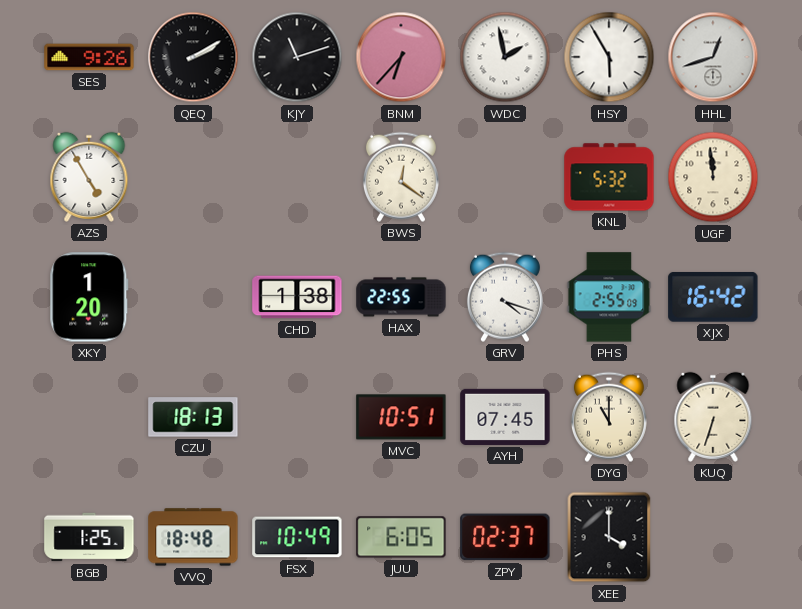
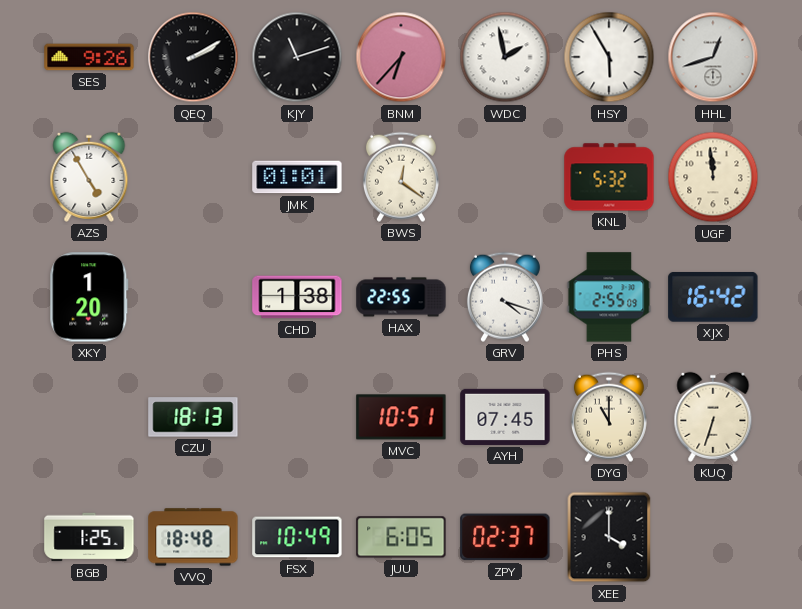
JMK: none -> 01:01
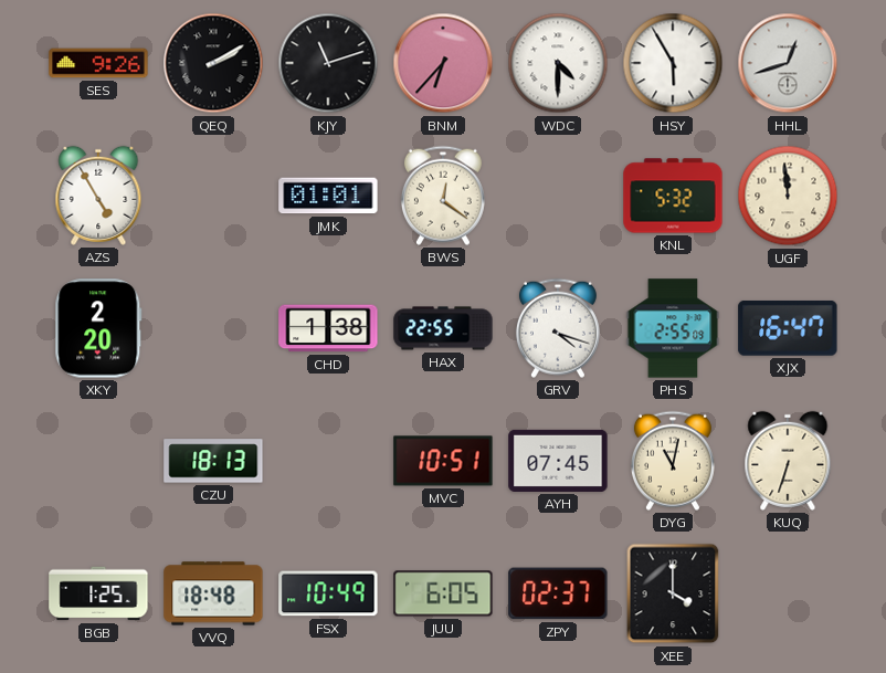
WDC: 1:58 -> 4:30
XKY: 1:20 -> 2:20
XJX: 16:42 -> 16:47
DYG: 11:00 -> 11:02
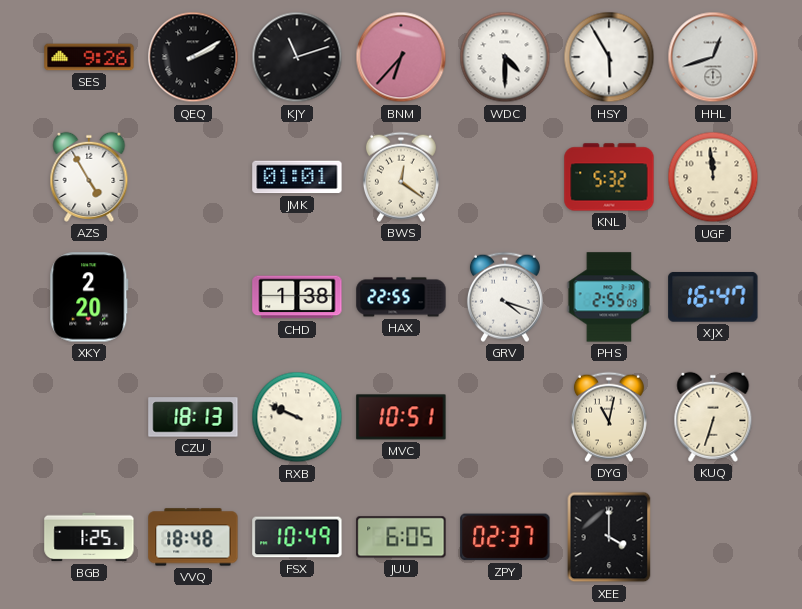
RXB: none -> 9:49
AYH: 07:45 -> none
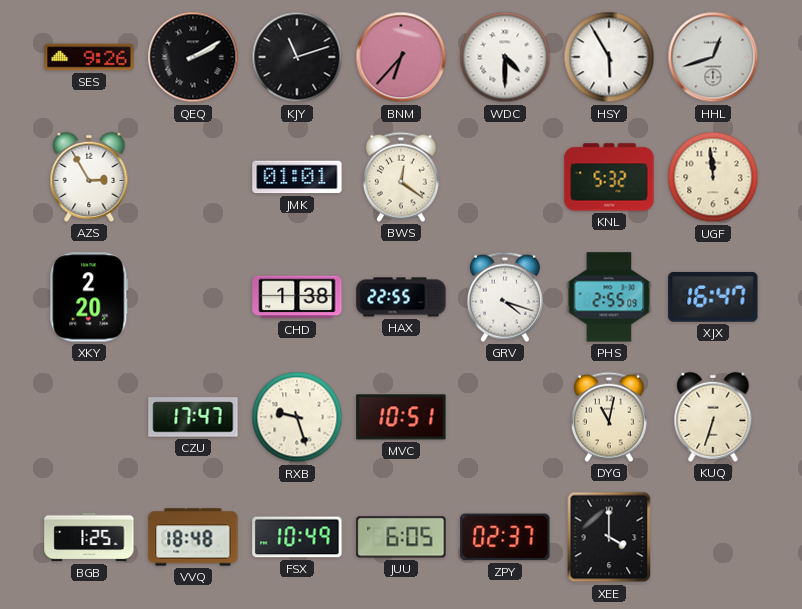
AZS: 4:55 -> 2:55
CZU: 18:13 -> 17:47
RXB: 9:49 -> 9:27
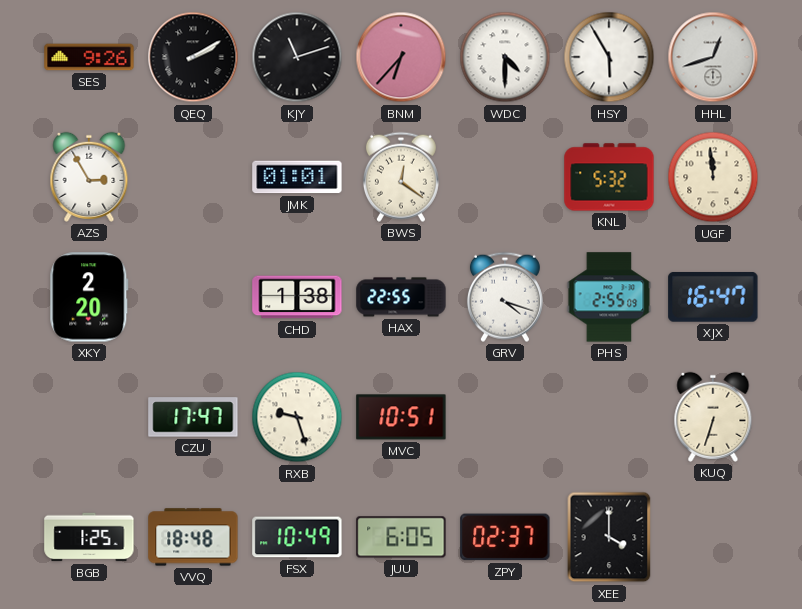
DYG: 11:02 -> none
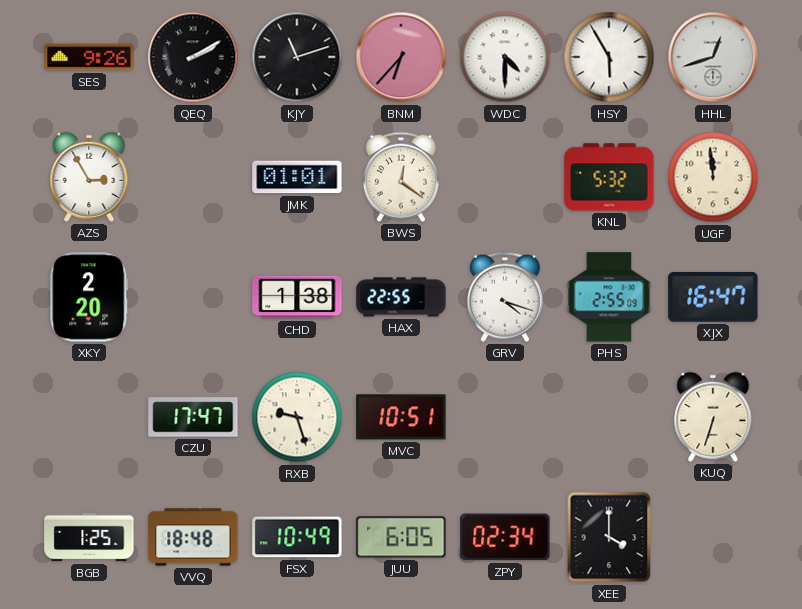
ZPY: 02:37 -> 02:34
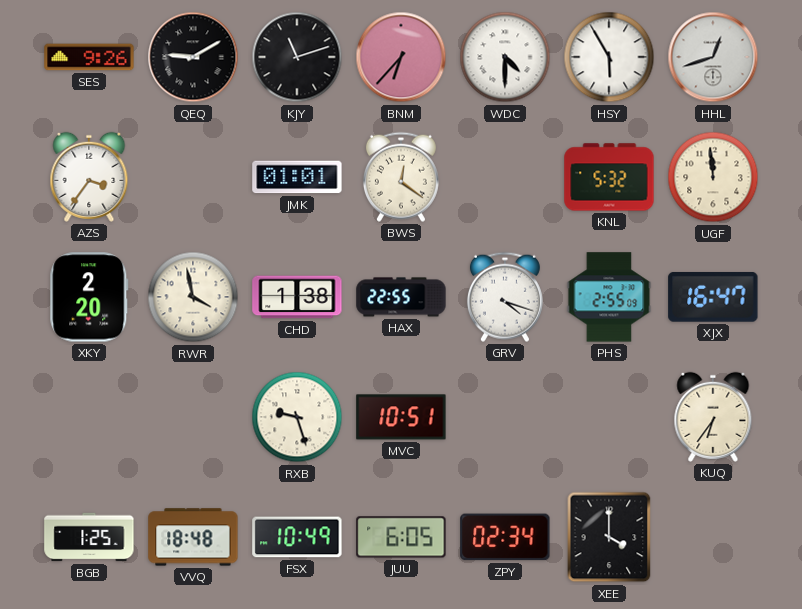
QEQ: 2:10 -> 9:10
AZS: 2:55 -> 3:36
RWR: none -> 3:58
CZU: 17:47 -> none
KUQ: 6:33 -> 6:36
